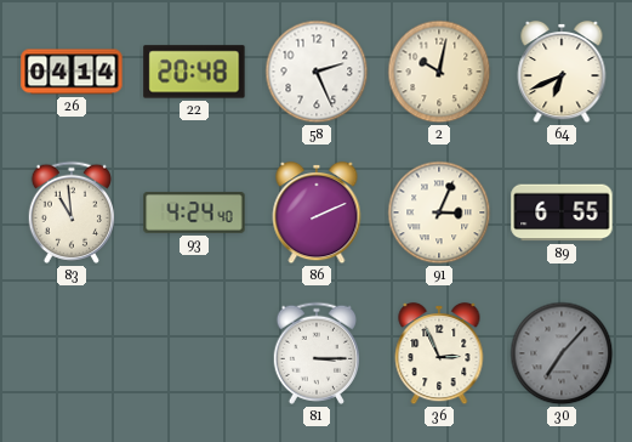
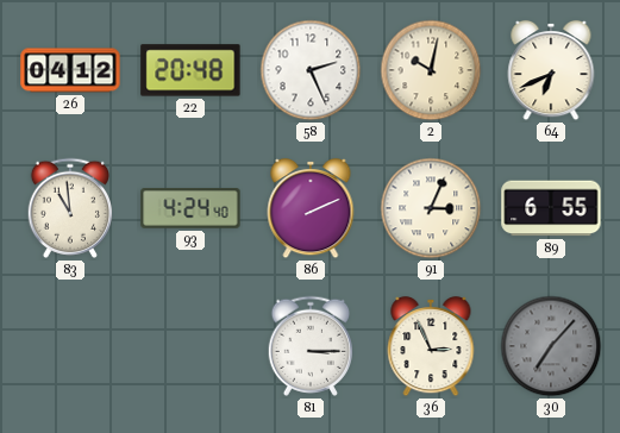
26: 04:14 -> 04:12
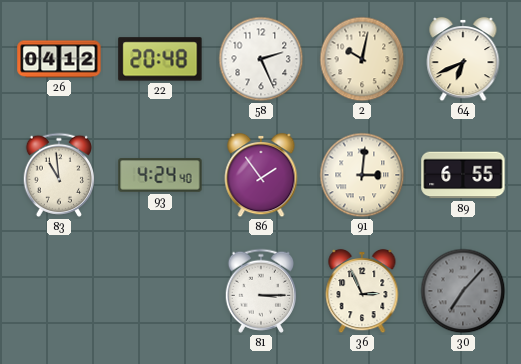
86: 2:11 -> 1:54
91: 3:04 -> 3:01
